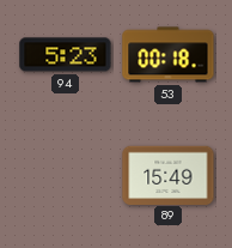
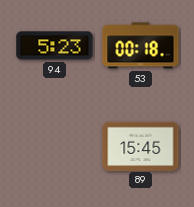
89: 15:49 -> 15:45
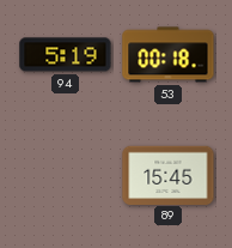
94: 5:23 -> 5:19
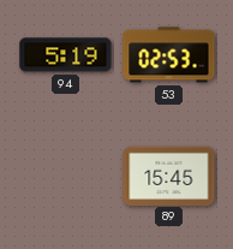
53: 00:18 -> 02:53
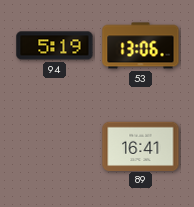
53: 02:53 -> 13:06
89: 15:45 -> 16:41
